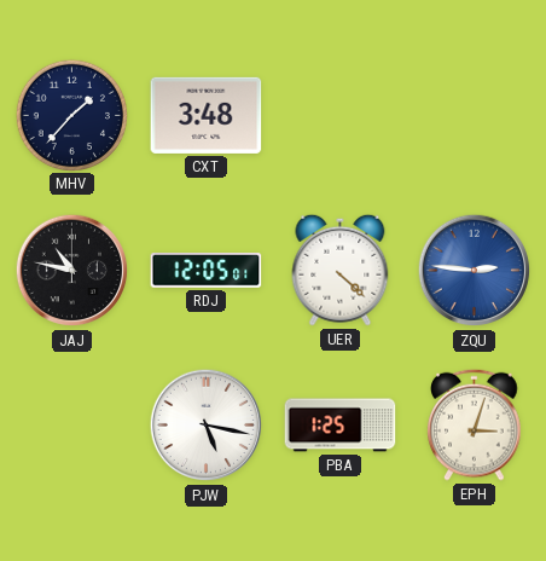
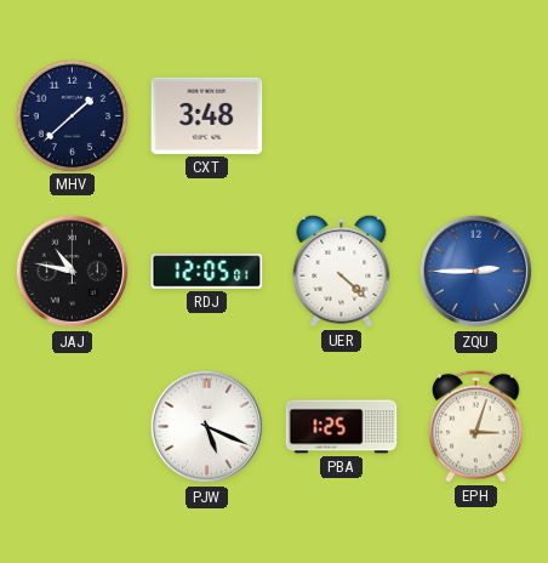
MHV: 1:37 -> 1:38
ZQU: 2:46 -> 2:45
PJW: 5:17 -> 5:19
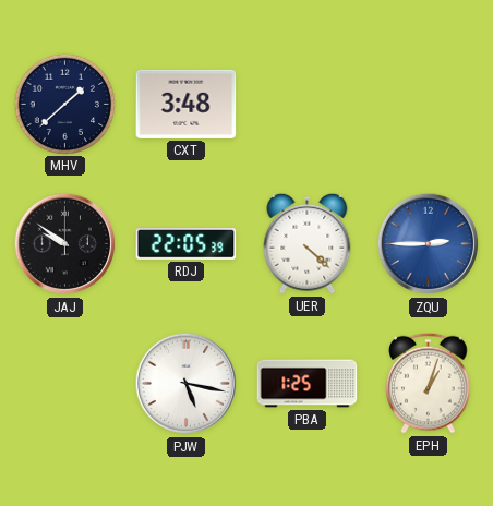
JAJ: 10:47 -> 9:51
RDJ: 12:05 -> 22:05
PJW: 5:19 -> 5:17
EPH: 3:03 -> 1:03
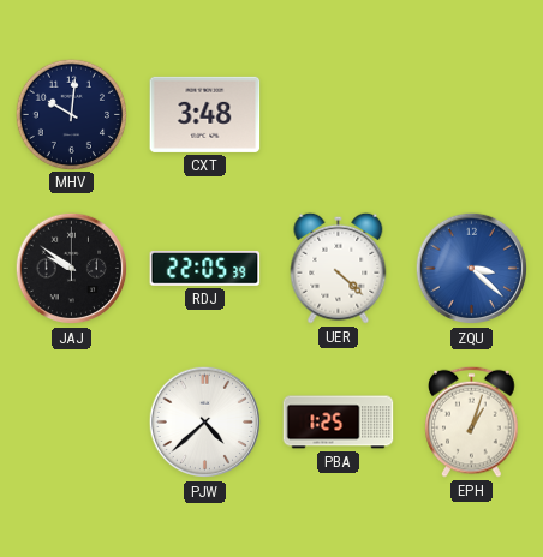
MHV: 1:38 -> 10:01
ZQU: 2:45 -> 3:22
PJW: 5:17 -> 4:38
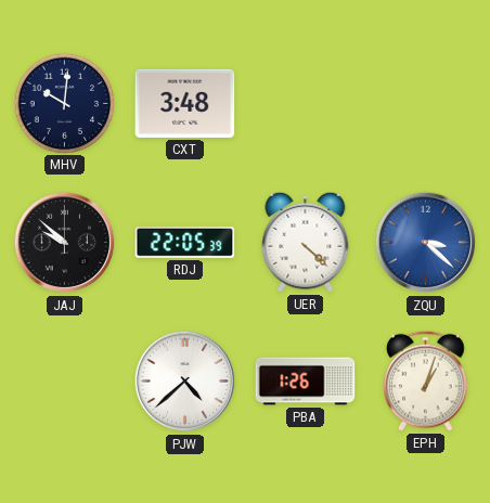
JAJ: 9:51 -> 9:52
PBA: 1:25 -> 1:26
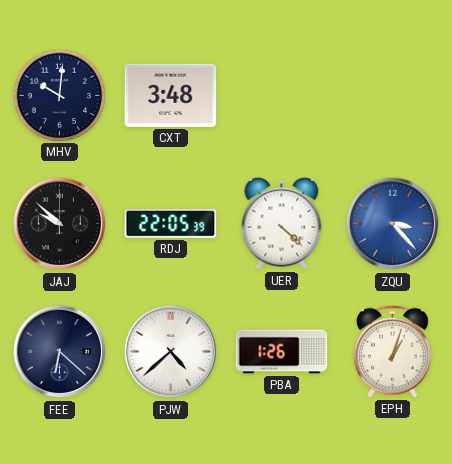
ZQU: 3:22 -> 3:23
FEE: none -> 6:22
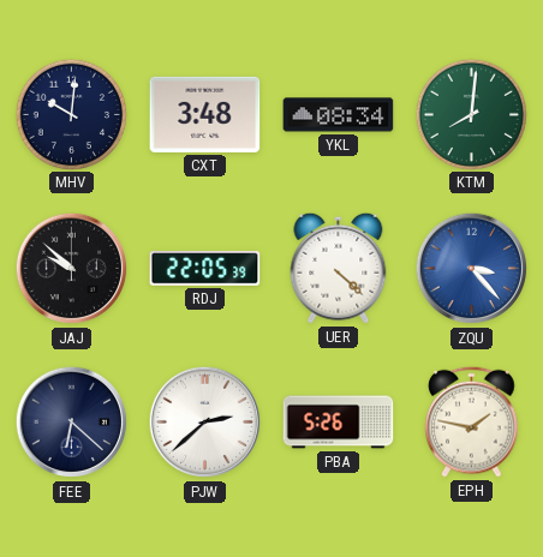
YKL: none -> 08:34
KTM: none -> 8:01
PJW: 4:38 -> 2:38
PBA: 1:26 -> 5:26
EPH: 1:03 -> 1:47
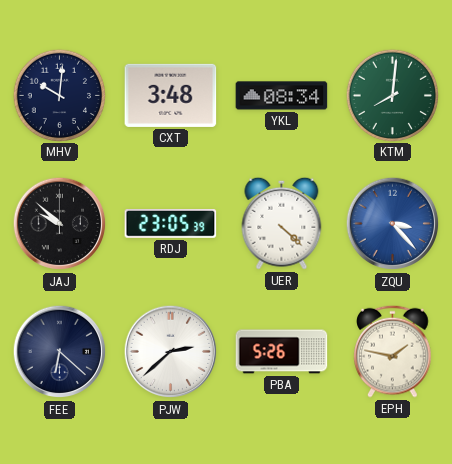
RDJ: 22:05 -> 23:05
